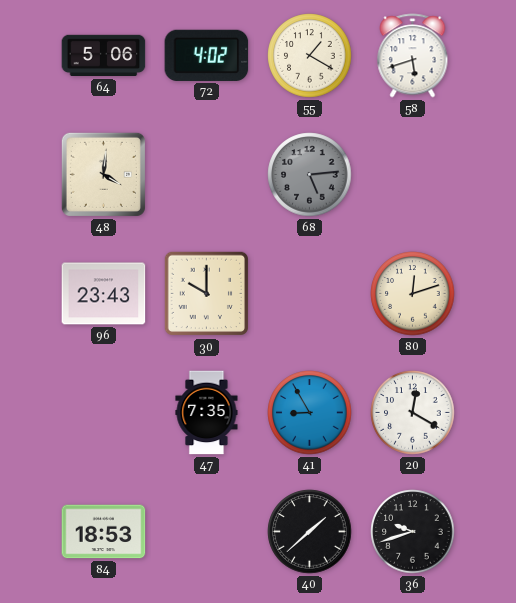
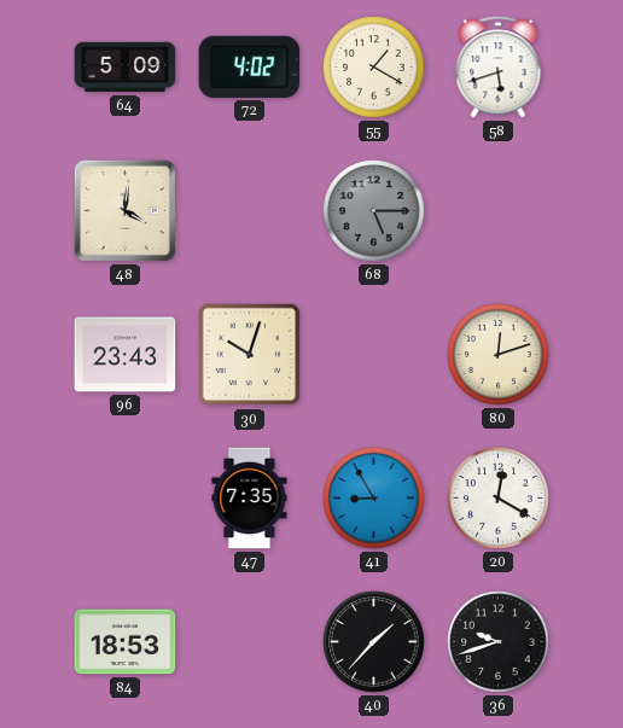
64: 5:06 -> 5:09
68: 5:14 -> 5:15
30: 10:00 -> 10:03
40: 1:38 -> 1:37
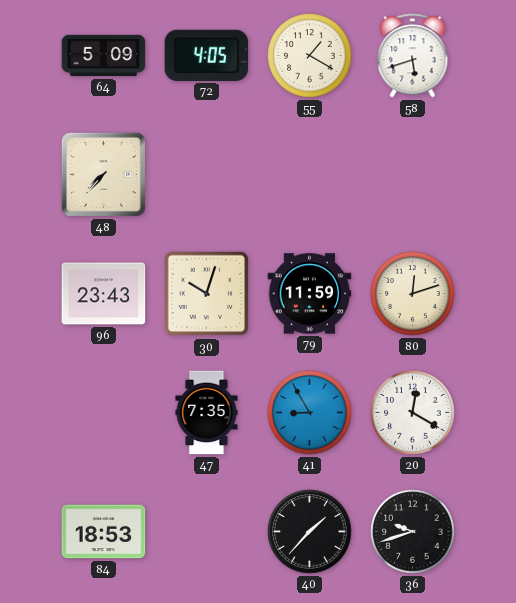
72: 4:02 -> 4:05
48: 4:01 -> 7:37
68: 5:15 -> none
79: none -> 11:59
